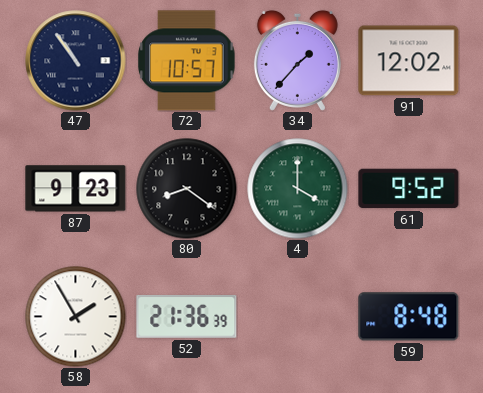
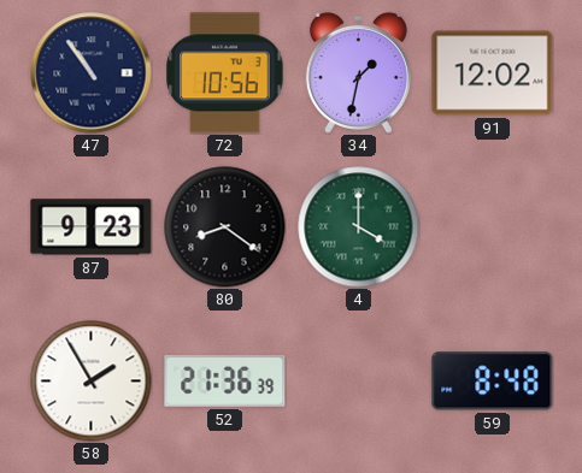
72: 10:57 -> 10:56
34: 1:37 -> 1:32
61: 9:52 -> none
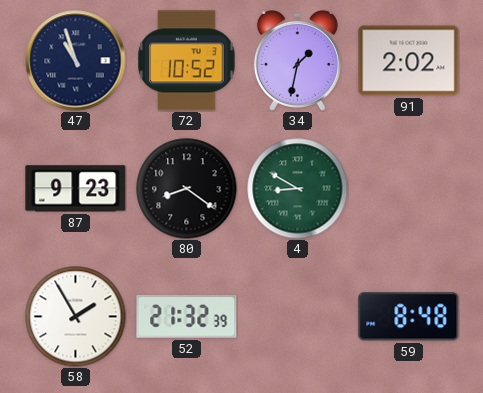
47: 10:54 -> 10:57
72: 10:56 -> 10:52
91: 12:02 -> 2:02
4: 4:00 -> 8:50
52: 21:36 -> 21:32
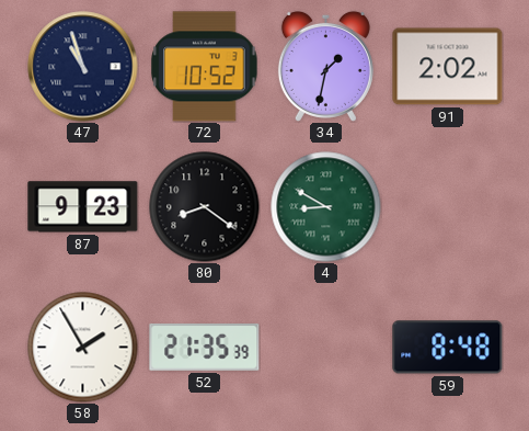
52: 21:32 -> 21:35
